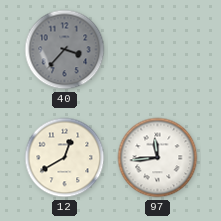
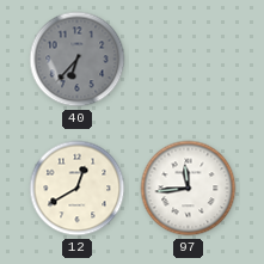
40: 3:37 -> 6:37
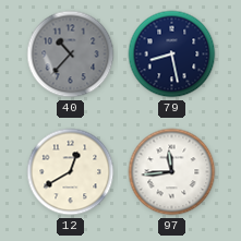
40: 6:37 -> 10:37
79: none -> 8:28
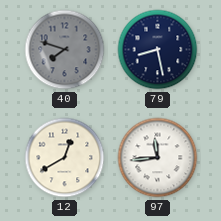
40: 10:37 -> 7:48
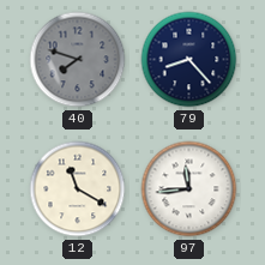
79: 8:28 -> 8:23
12: 12:40 -> 11:20
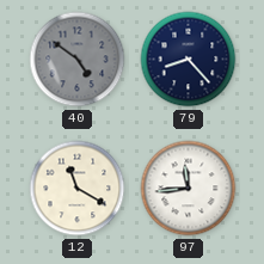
40: 7:48 -> 4:51
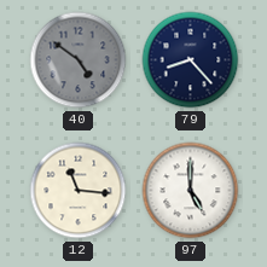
12: 11:20 -> 11:16
97: 11:44 -> 5:00
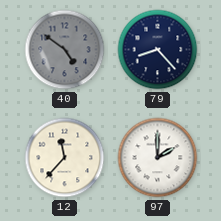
12: 11:16 -> 11:37
97: 5:00 -> 2:00
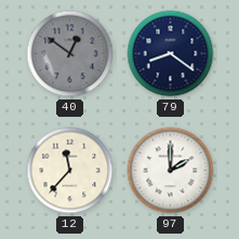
40: 4:51 -> 12:51
79: 8:23 -> 8:21
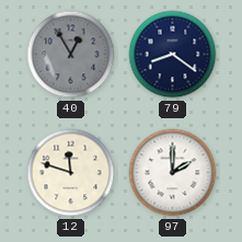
40: 12:51 -> 12:55
12: 11:37 -> 11:48
